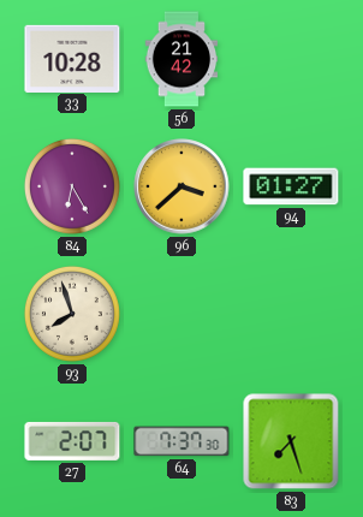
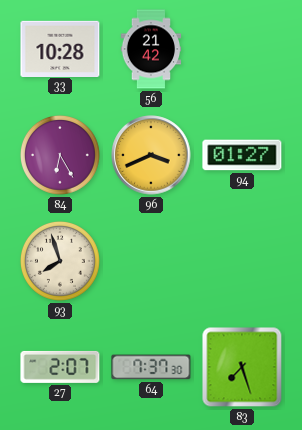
96: 3:38 -> 3:41
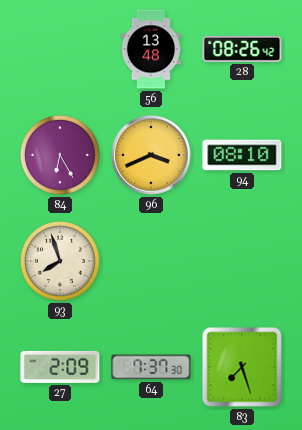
33: 10:28 -> none
56: 21:42 -> 13:48
28: none -> 08:26
94: 01:27 -> 08:10
27: 2:07 -> 2:09
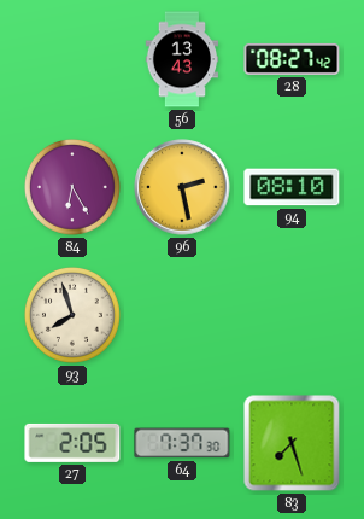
56: 13:48 -> 13:43
28: 08:26 -> 08:27
96: 3:41 -> 2:28
27: 2:09 -> 2:05
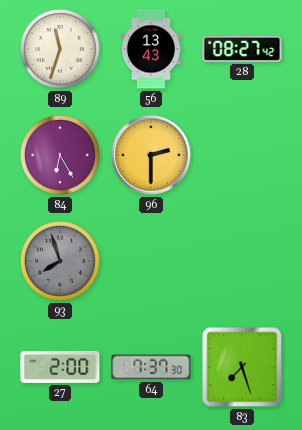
89: none -> 11:33
96: 2:28 -> 2:30
94: 08:10 -> none
93 dial: cream -> grey
27: 2:05 -> 2:00
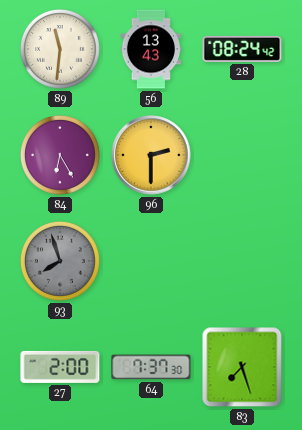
89: 11:33 -> 11:31
28: 08:27 -> 08:24
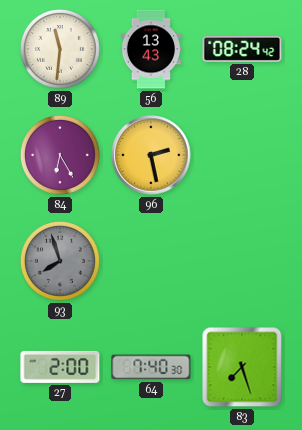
96: 2:30 -> 2:28
64: 7:37 -> 7:40
